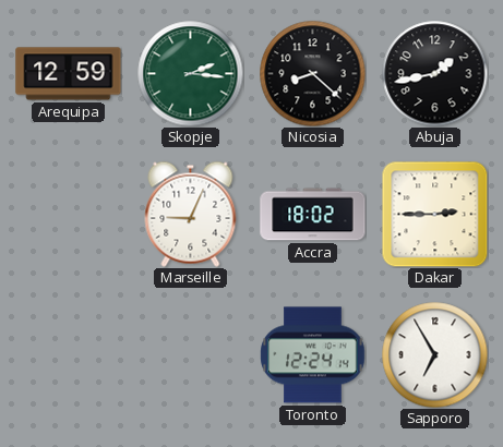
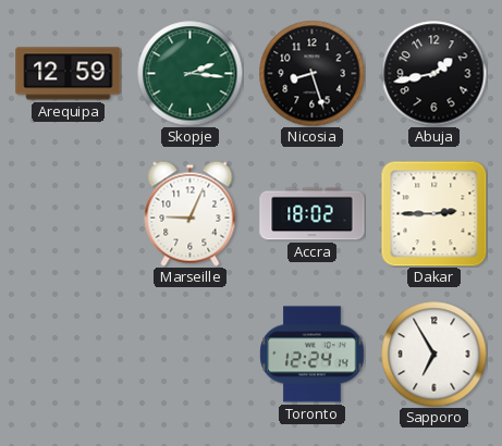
Nicosia: 8:22 -> 8:27
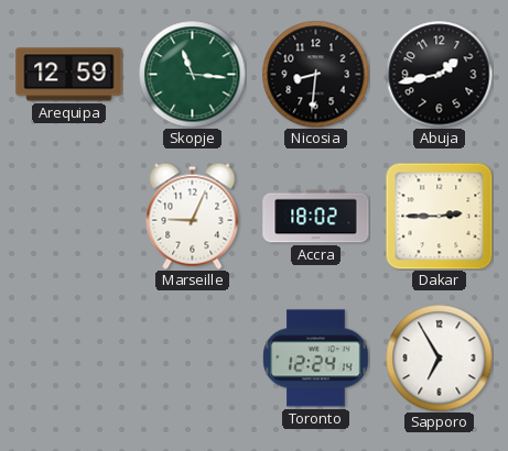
Skopje: 2:16 -> 11:16
Nicosia: 8:27 -> 8:31
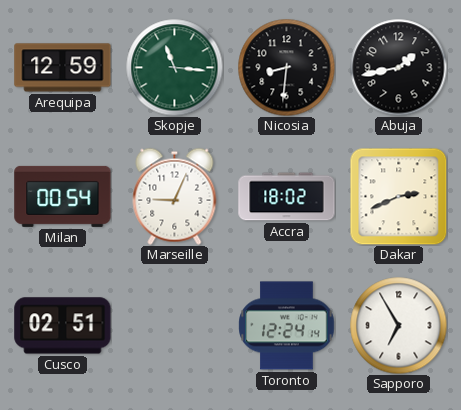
Milan: none -> 00:54
Dakar: 2:45 -> 2:41
Cusco: none -> 02:51
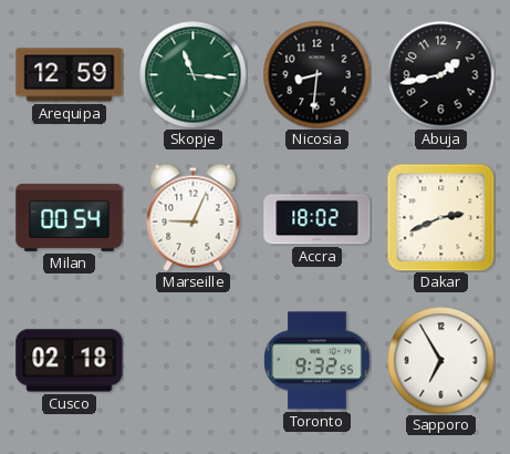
Cusco: 02:51 -> 02:18
Toronto: 12:24 -> 9:32
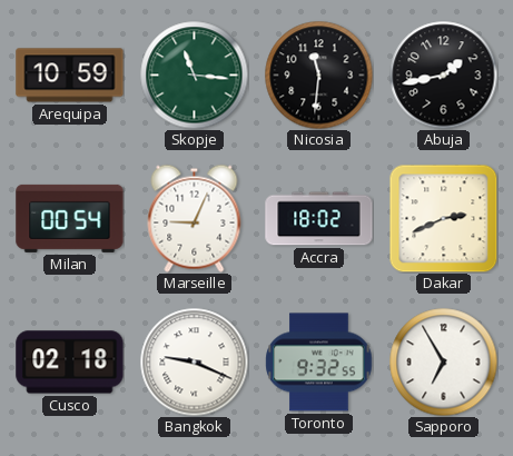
Arequipa: 12:59 -> 10:59
Nicosia: 8:31 -> 11:31
Bangkok: none -> 9:19
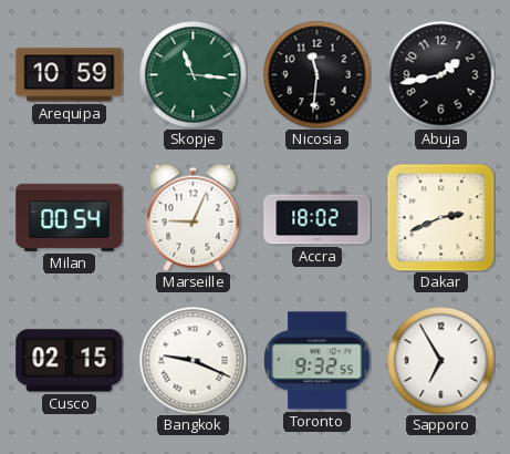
Cusco: 02:18 -> 02:15
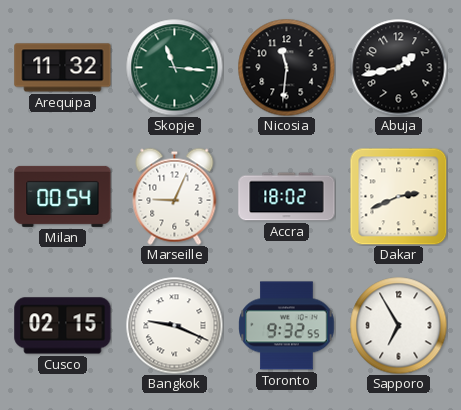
Arequipa: 10:59 -> 11:32
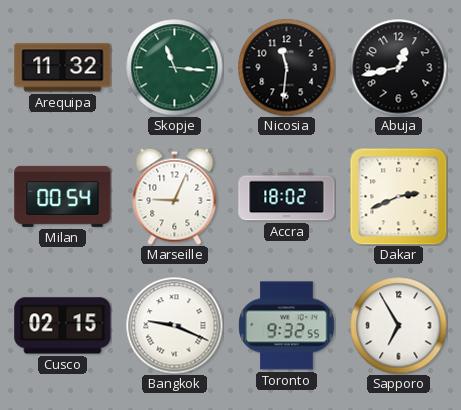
Abuja: 1:43 -> 12:43
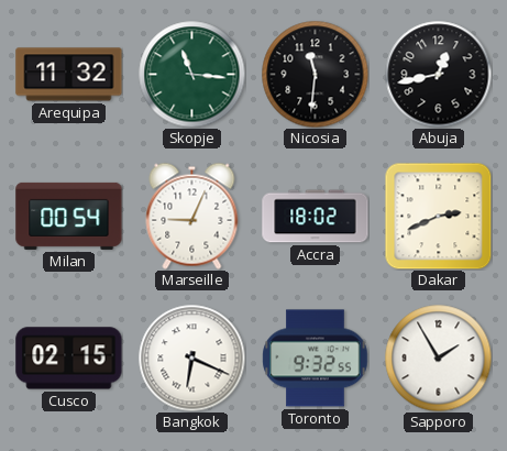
Bangkok: 9:19 -> 6:19
Sapporo: 6:55 -> 1:55
